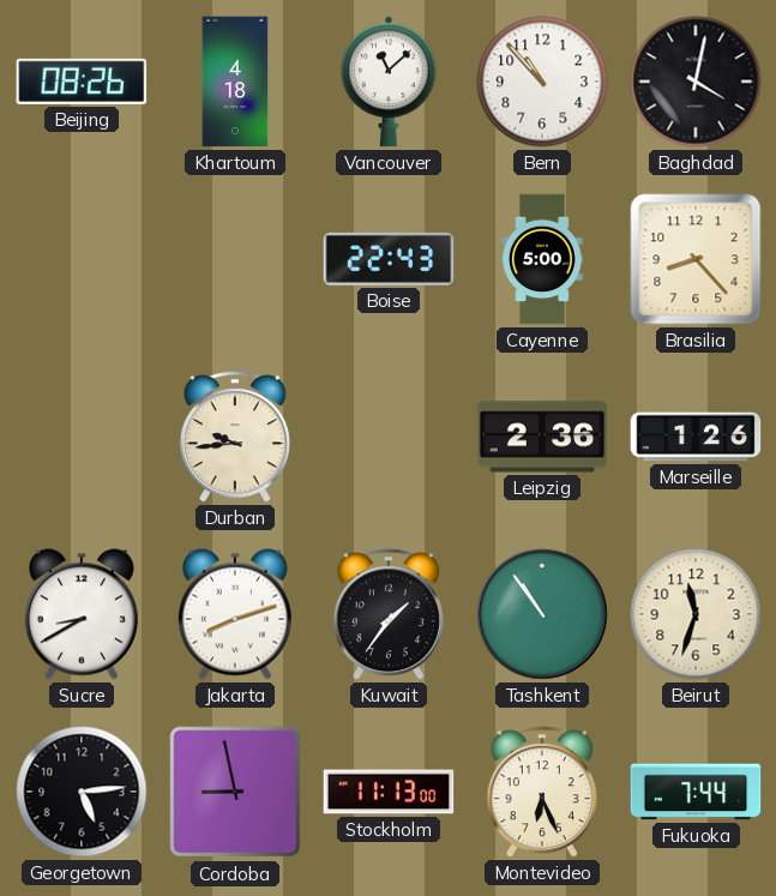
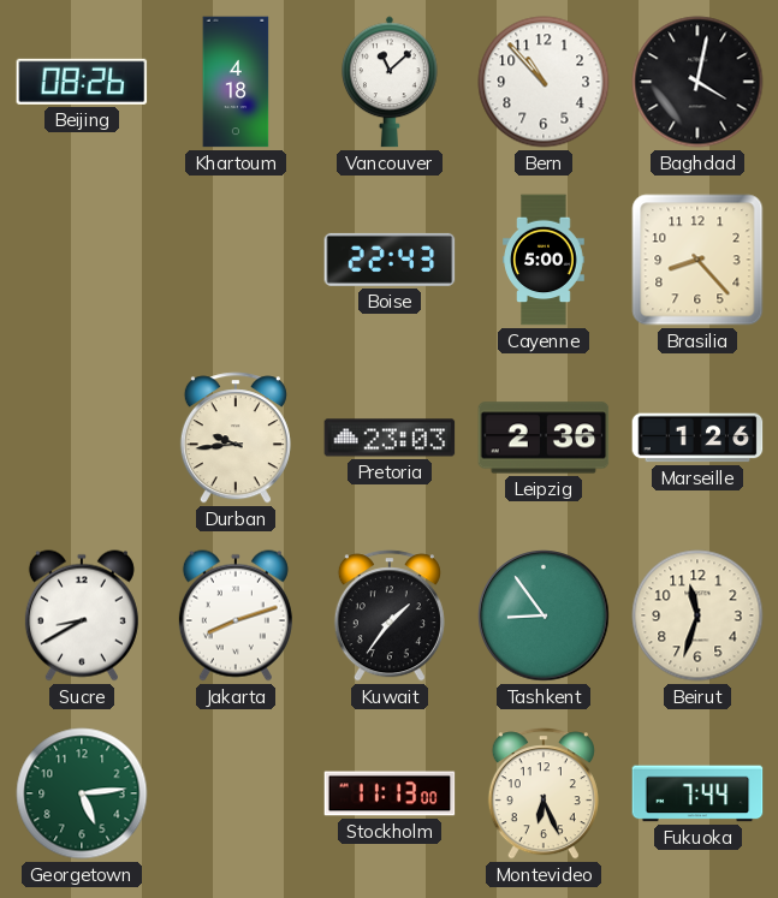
Pretoria: none -> 23:03
Tashkent: 10:54 -> 8:54
Georgetown dial: black -> green
Cordoba: 8:58 -> none
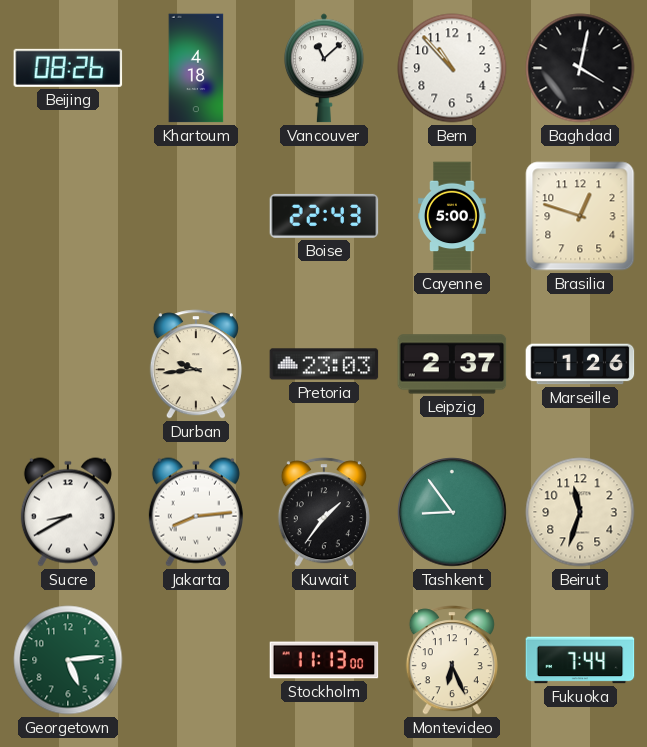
Brasilia: 8:23 -> 12:48
Leipzig: 2:36 -> 2:37
Jakarta: 8:12 -> 8:14
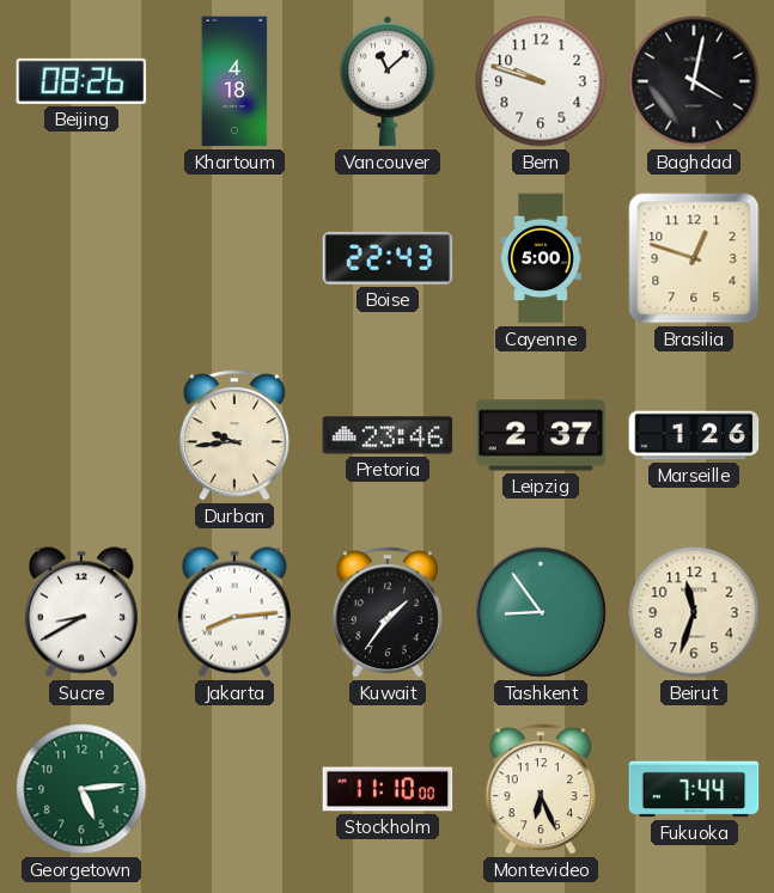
Bern: 10:53 -> 9:48
Pretoria: 23:03 -> 23:46
Stockholm: 11:13 -> 11:10
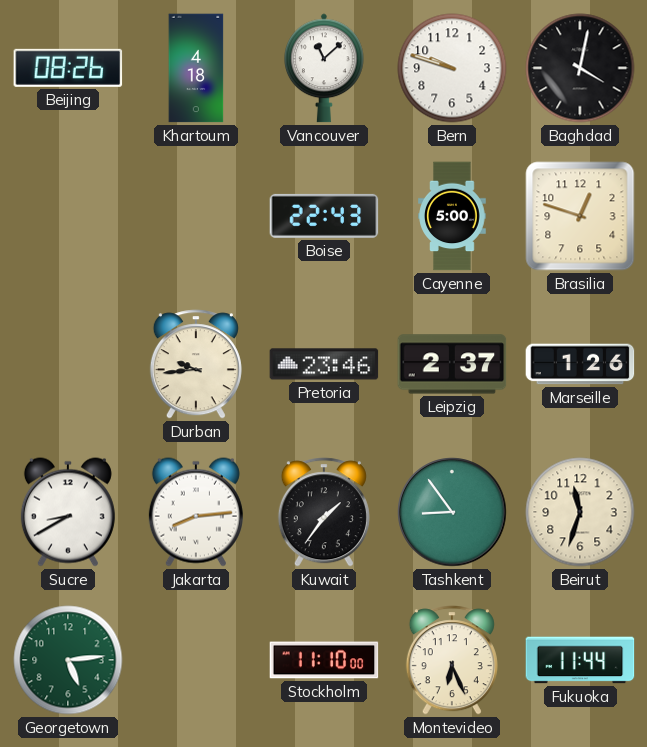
Fukuoka: 7:44 -> 11:44
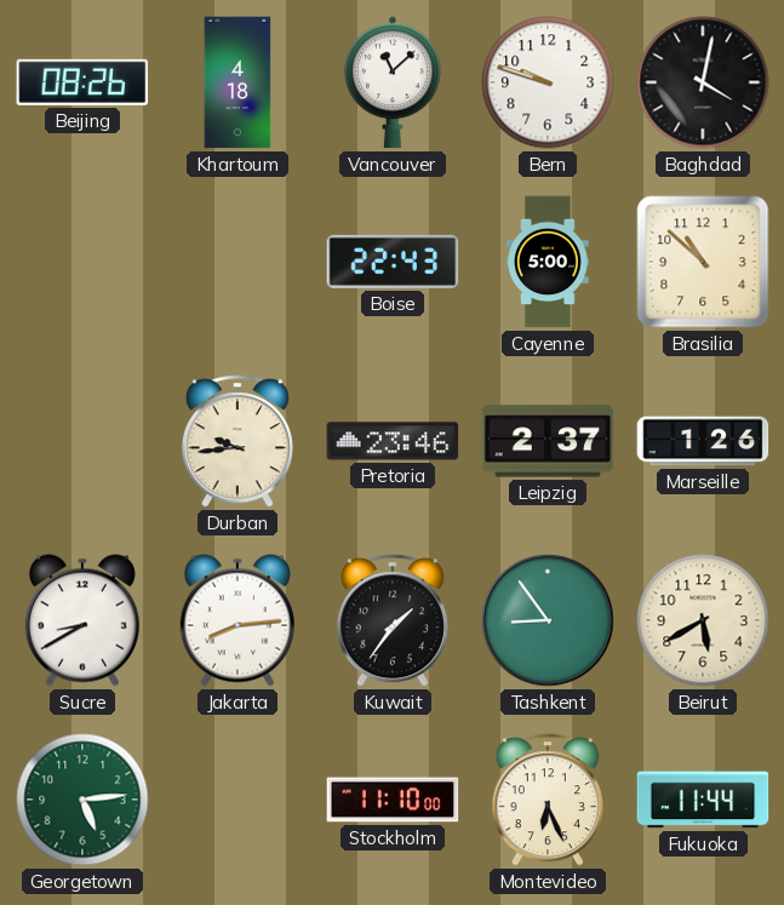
Brasilia: 12:48 -> 10:52
Beirut: 11:33 -> 5:40
